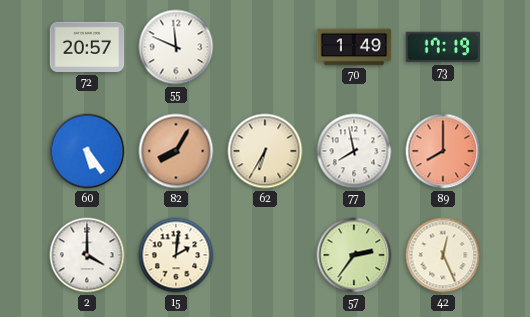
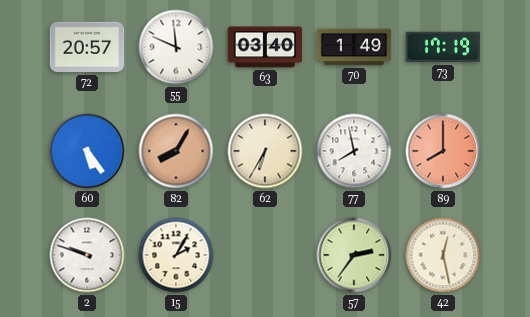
63: none -> 03:40
2: 4:00 -> 9:48
15: 2:01 -> 2:05
42: 12:26 -> 12:28
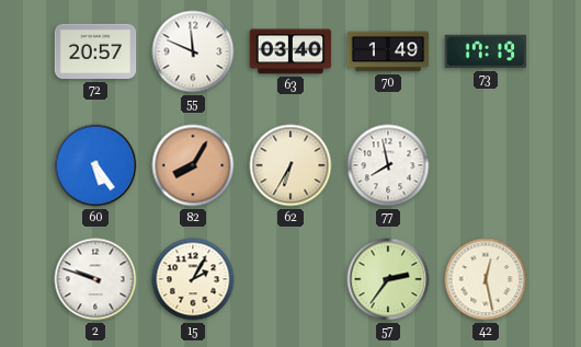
89: 8:00 -> none
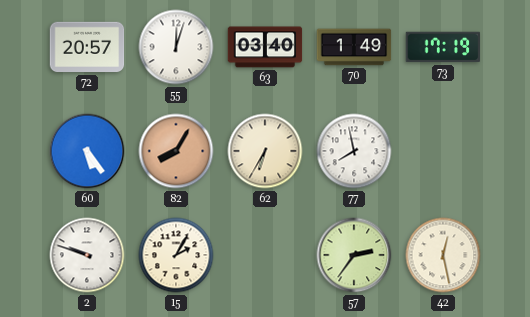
55: 11:49 -> 12:03
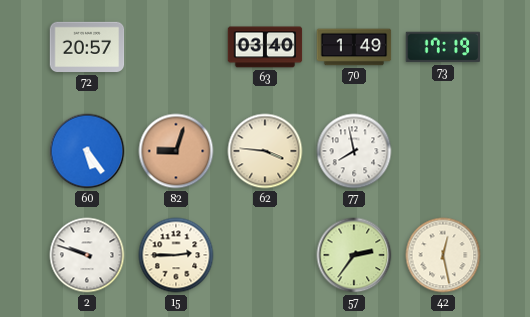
55: 12:03 -> none
82: 8:05 -> 9:03
62: 6:35 -> 3:46
15: 2:05 -> 2:45
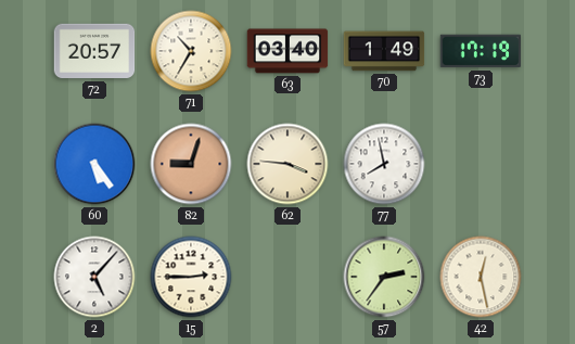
71: none -> 10:35
2: 9:48 -> 5:07
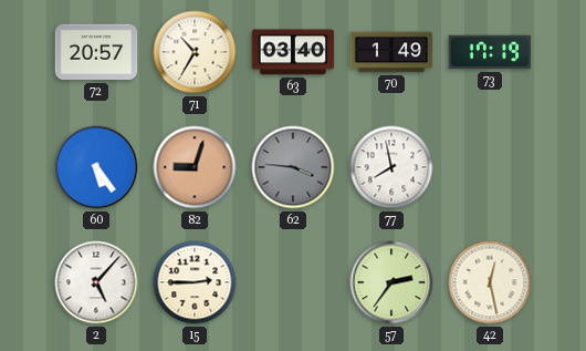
62 dial: cream -> grey
